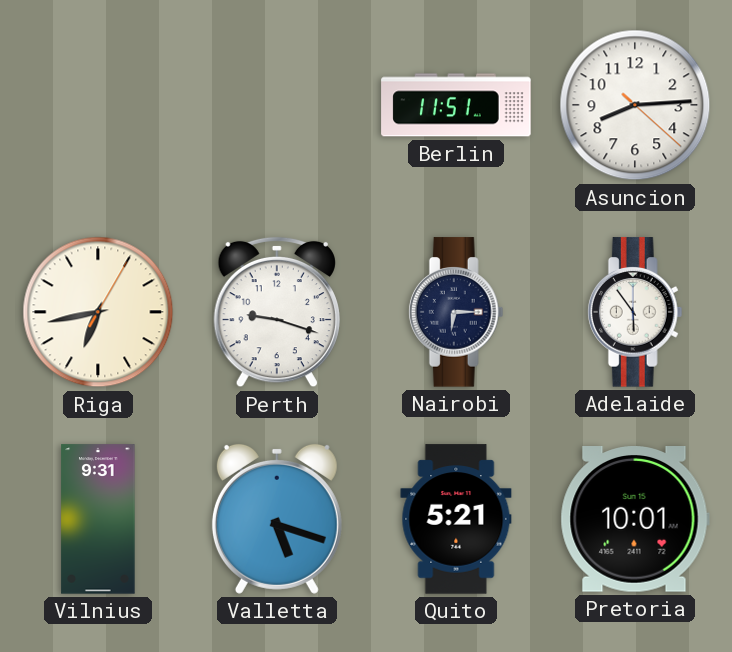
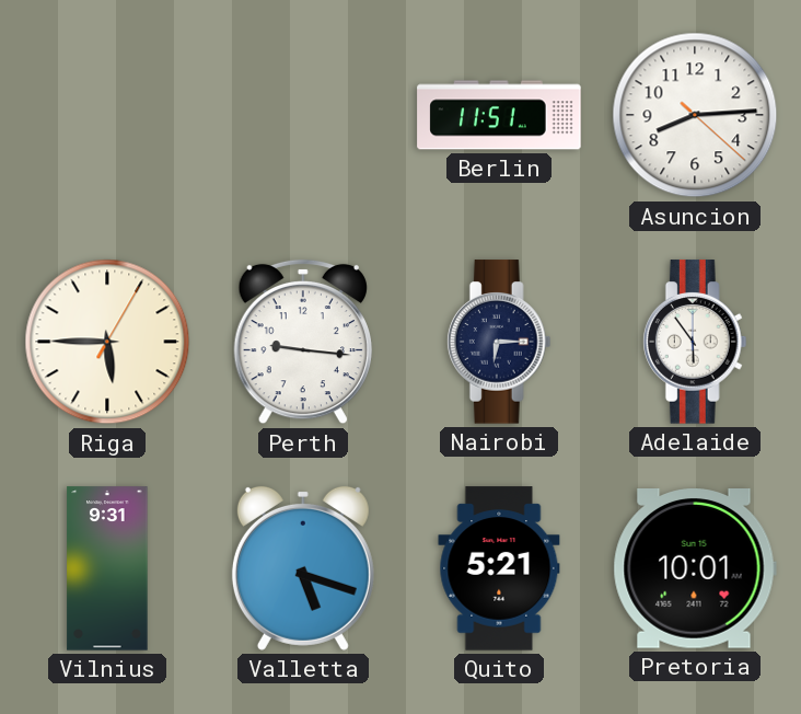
Riga: 6:43 -> 5:45
Perth: 9:18 -> 9:16
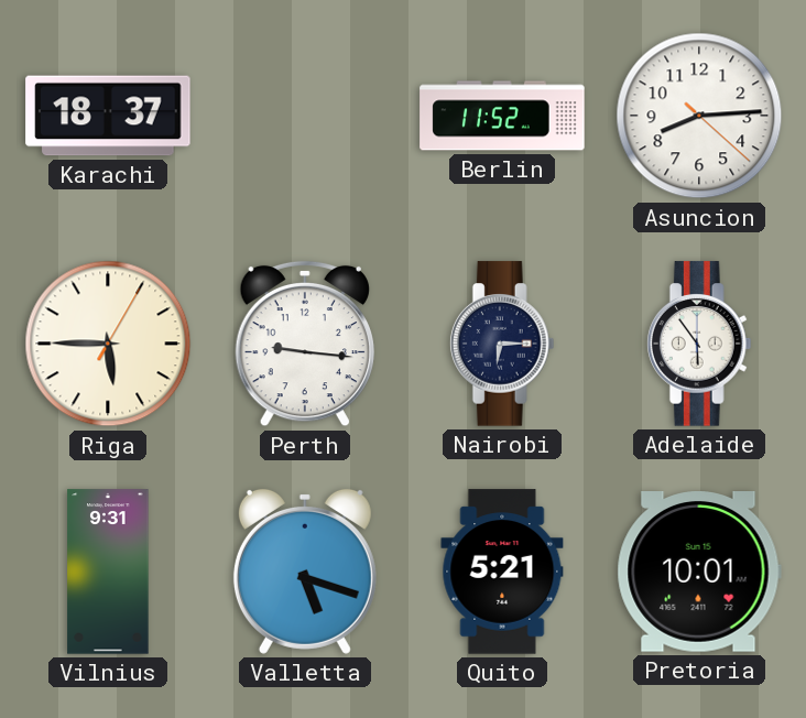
Karachi: none -> 18:37
Berlin: 11:51 -> 11:52
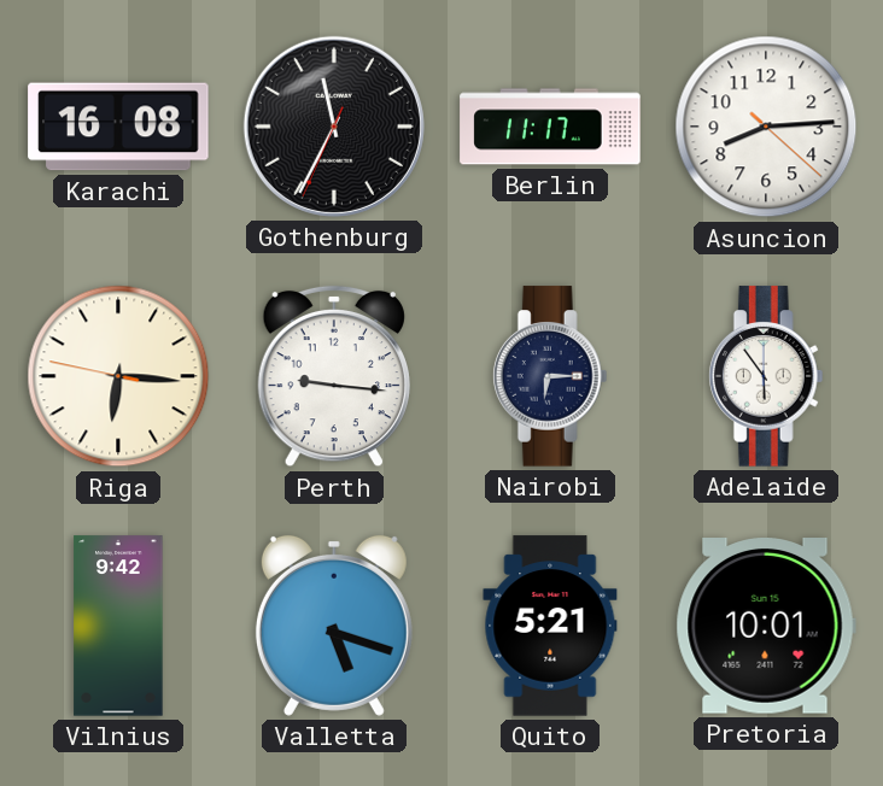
Karachi: 18:37 -> 16:08
Gothenburg: none -> 11:34
Berlin: 11:52 -> 11:17
Riga: 5:45 -> 6:15
Vilnius: 9:31 -> 9:42
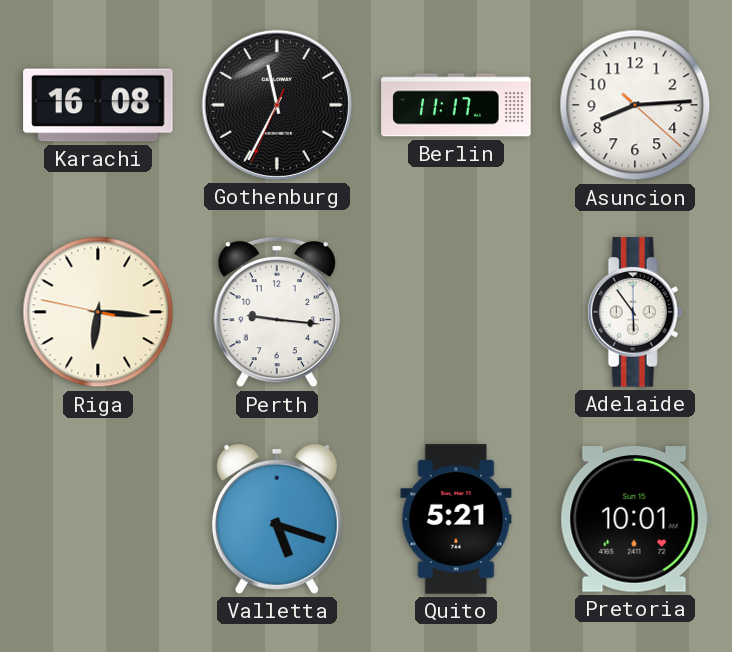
Nairobi: 6:15 -> none
Vilnius: 9:42 -> none
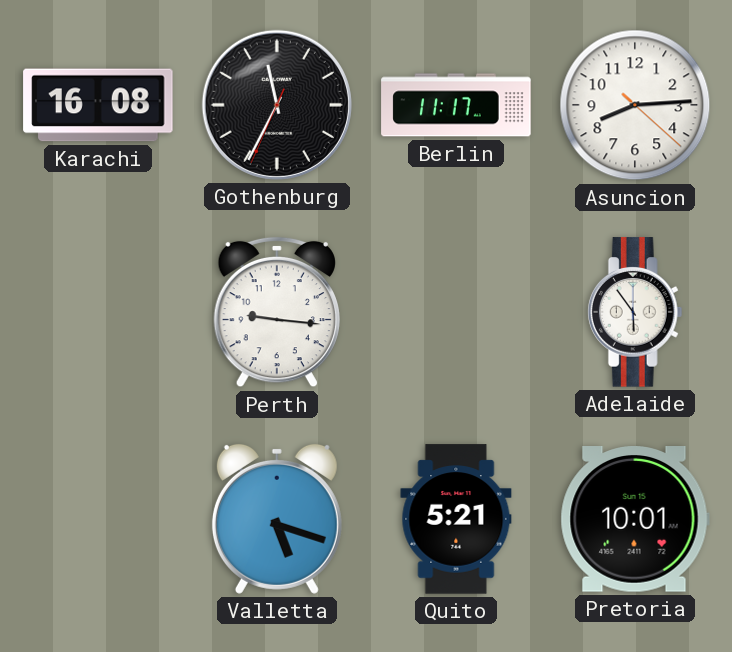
Riga: 6:15 -> none
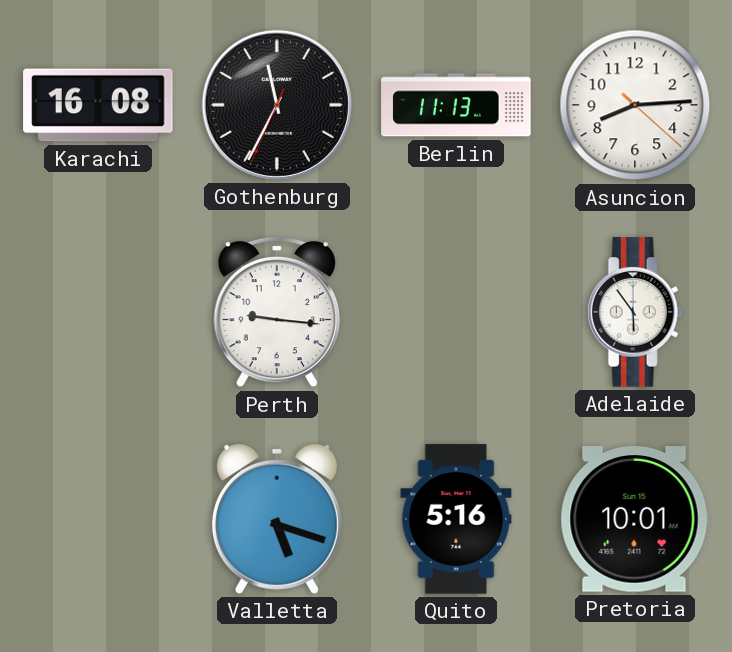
Berlin: 11:17 -> 11:13
Quito: 5:21 -> 5:16
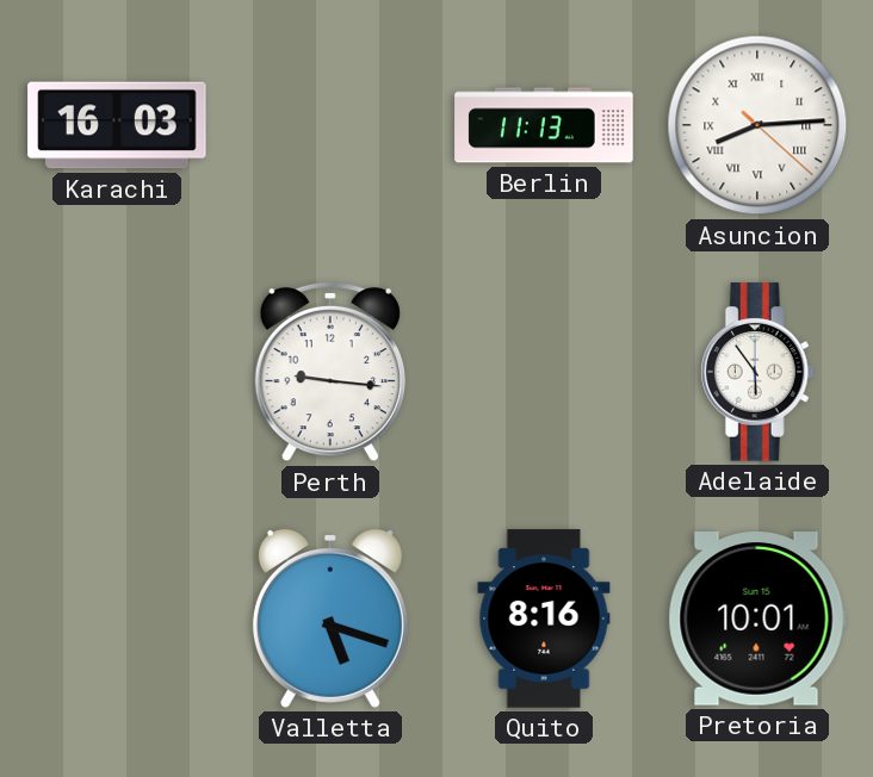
Karachi: 16:08 -> 16:03
Gothenburg: 11:34 -> none
Asuncion numerals: Arabic -> Roman
Quito: 5:16 -> 8:16
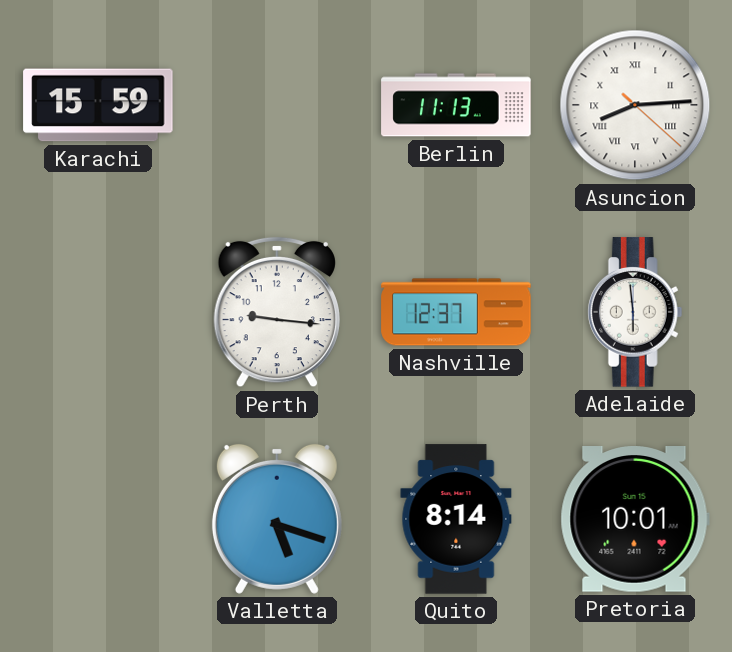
Karachi: 16:03 -> 15:59
Nashville: none -> 12:37
Adelaide: 5:54 -> 5:59
Quito: 8:16 -> 8:14
